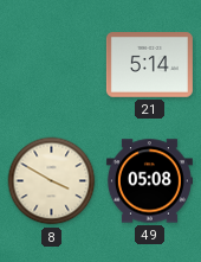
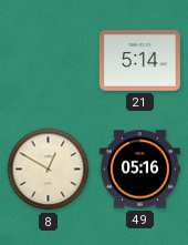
8: 3:50 -> 12:50
49: 05:08 -> 05:16
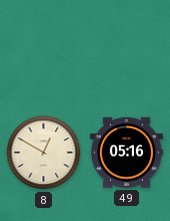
21: 5:14 -> none
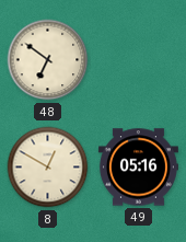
48: none -> 6:51
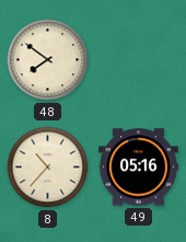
48: 6:51 -> 7:51
8: 12:50 -> 10:37
